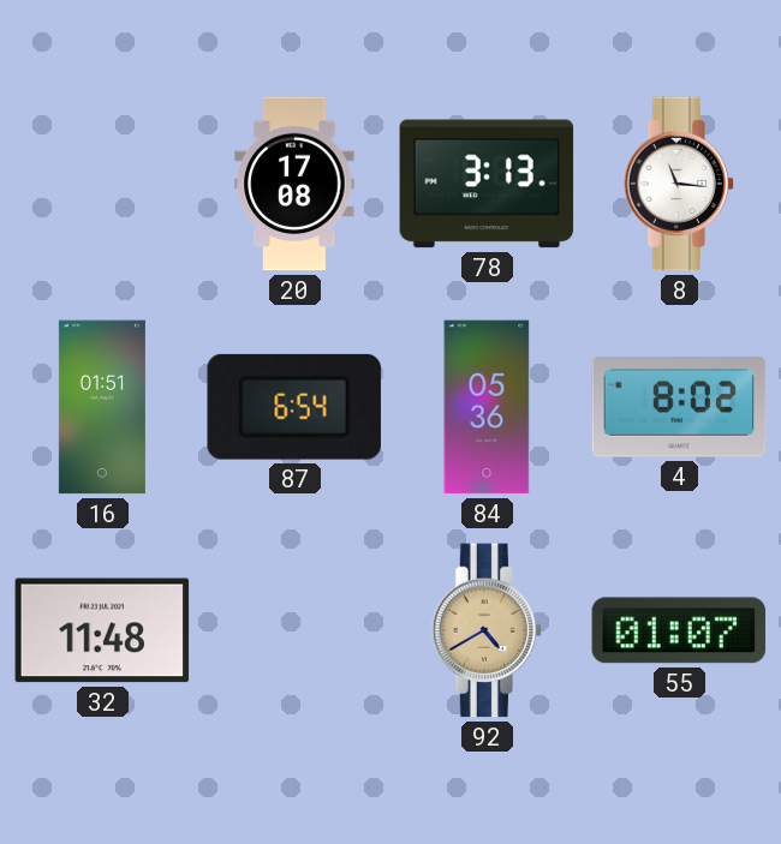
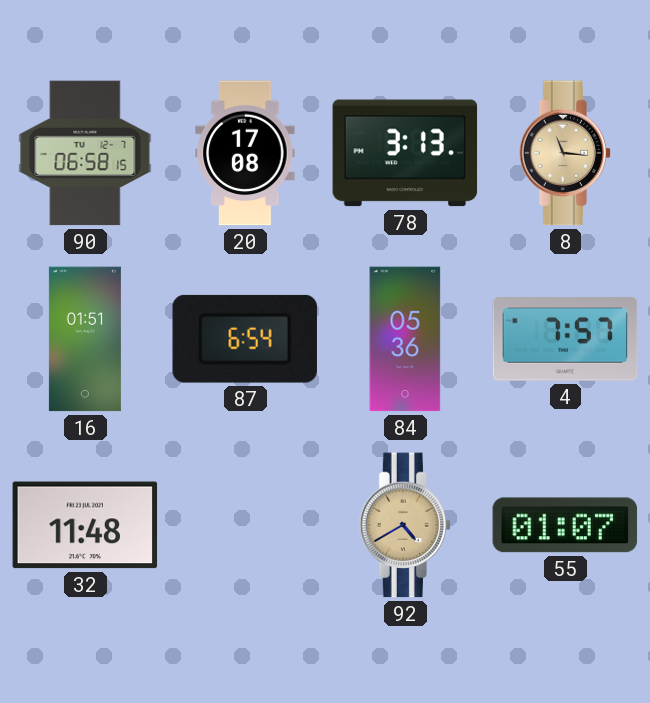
90: none -> 06:58
8 dial: white -> champagne
4: 8:02 -> 7:57
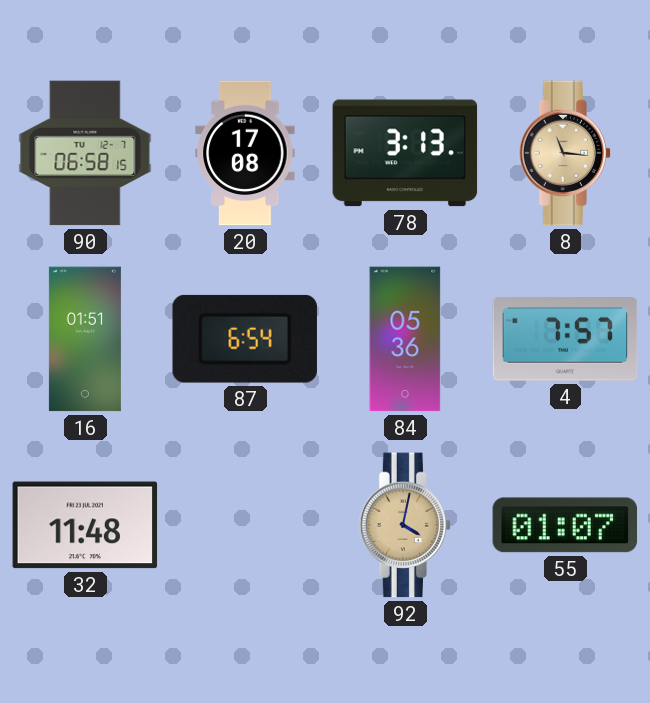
92: 4:40 -> 4:02
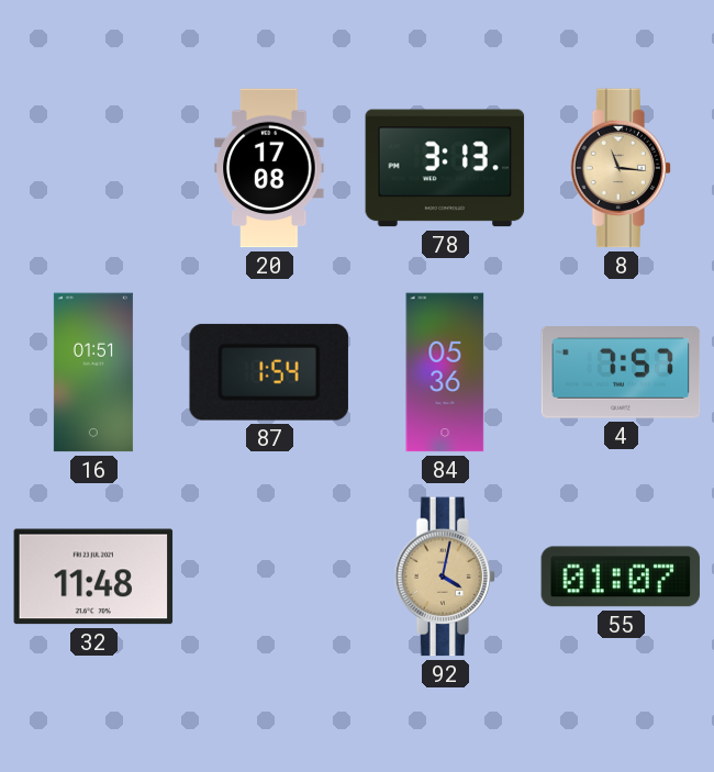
90: 06:58 -> none
87: 6:54 -> 1:54
